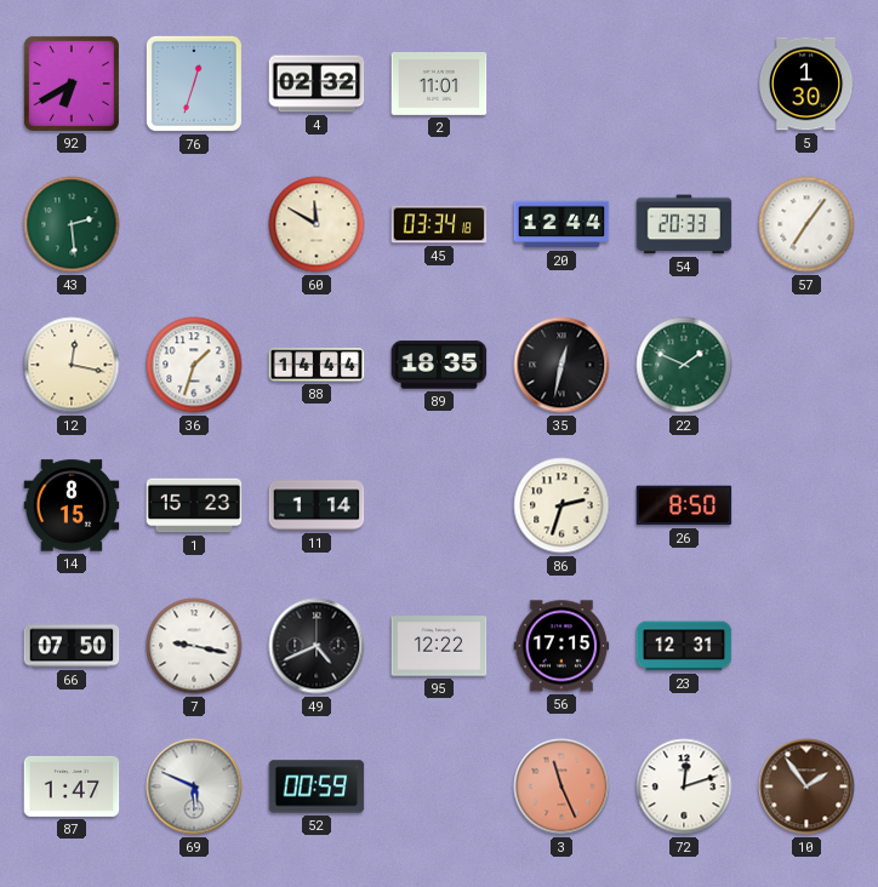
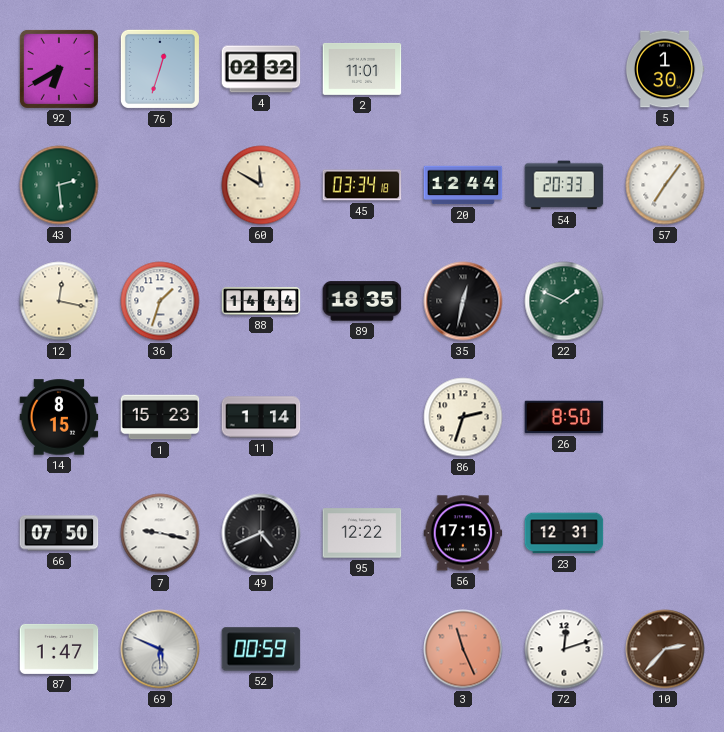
10: 1:54 -> 2:37
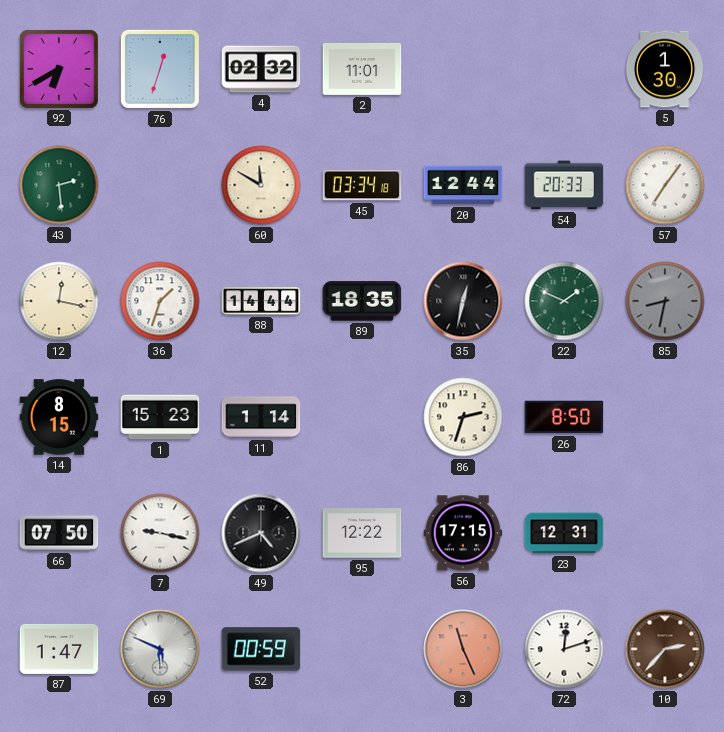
85: none -> 8:32
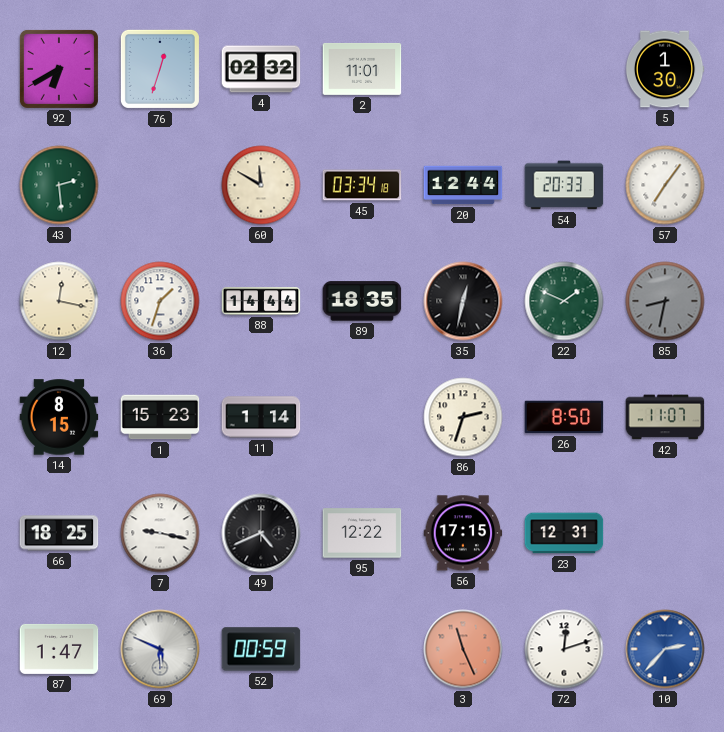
42: none -> 11:07
66: 07:50 -> 18:25
10 dial: brown -> blue
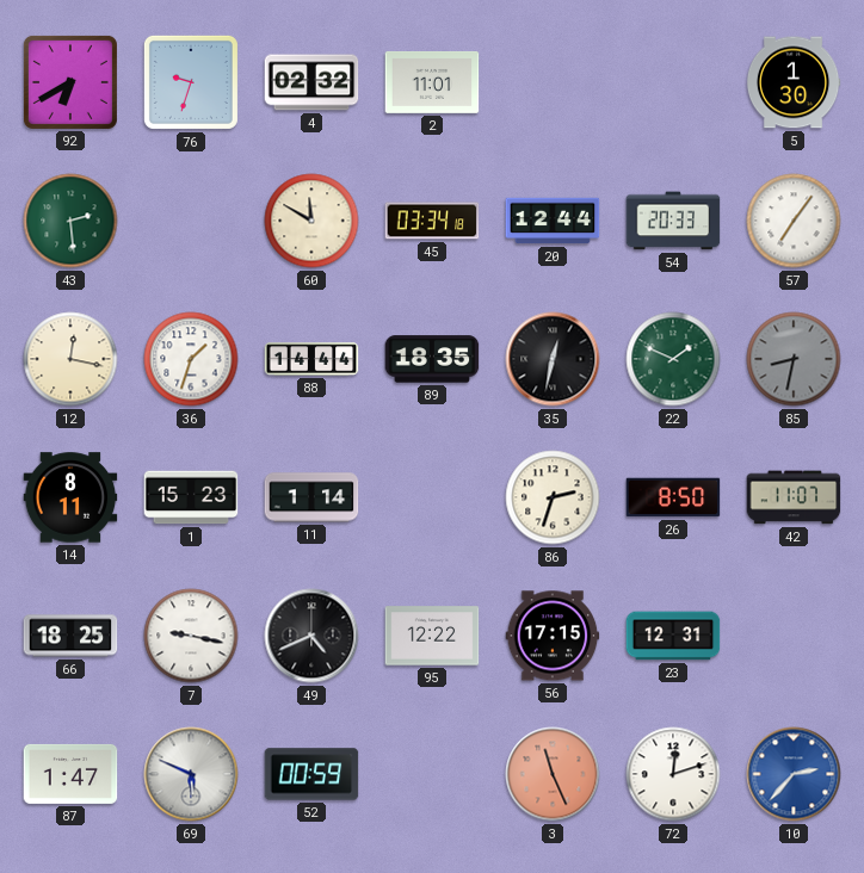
76: 12:33 -> 9:33
14: 8:15 -> 8:11
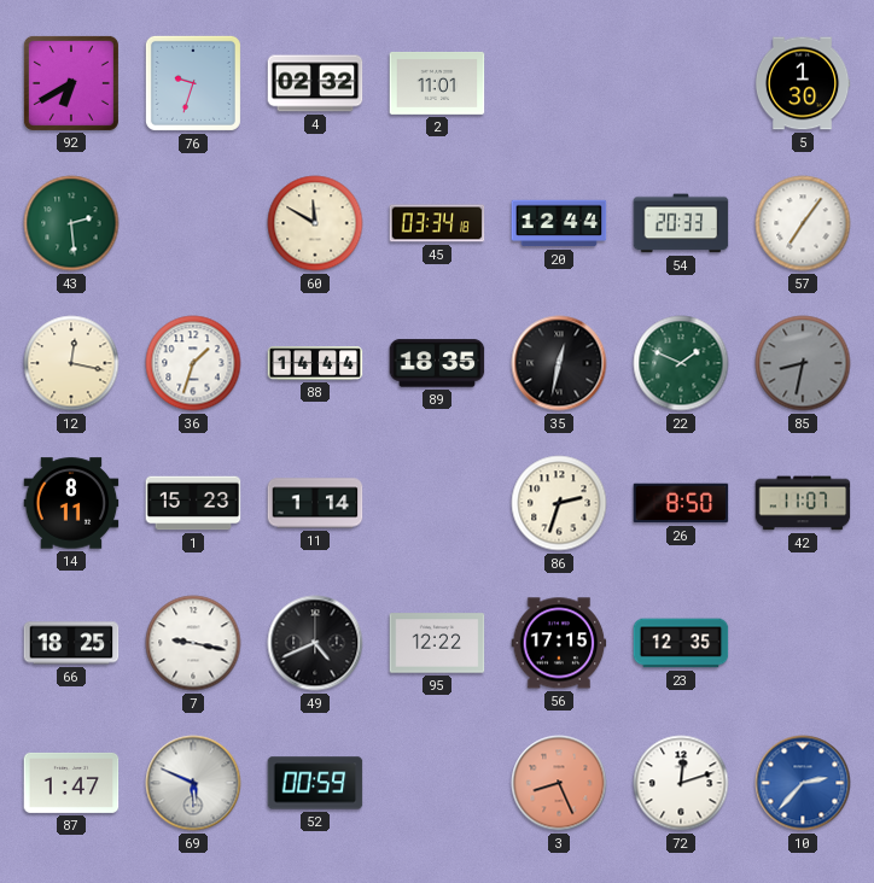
23: 12:31 -> 12:35
3: 11:26 -> 8:26
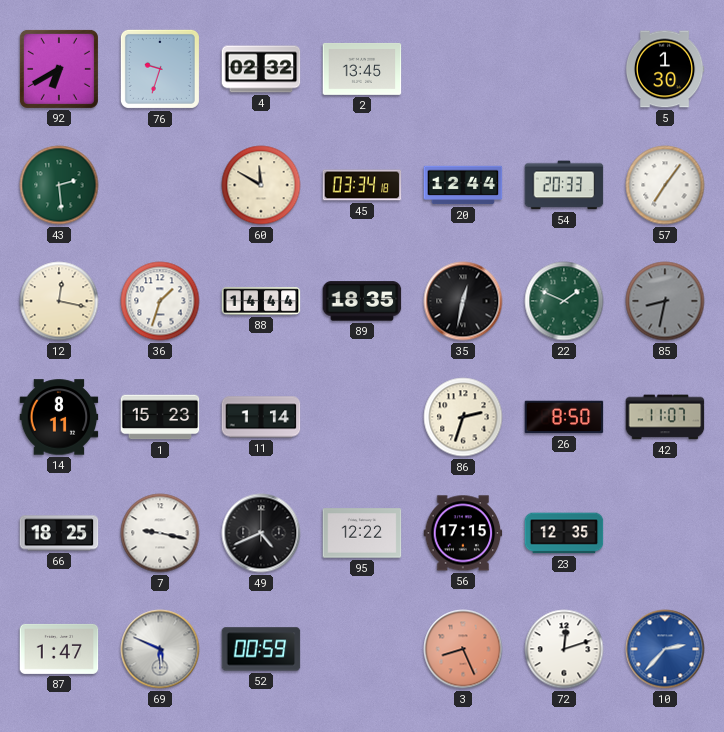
2: 11:01 -> 13:45
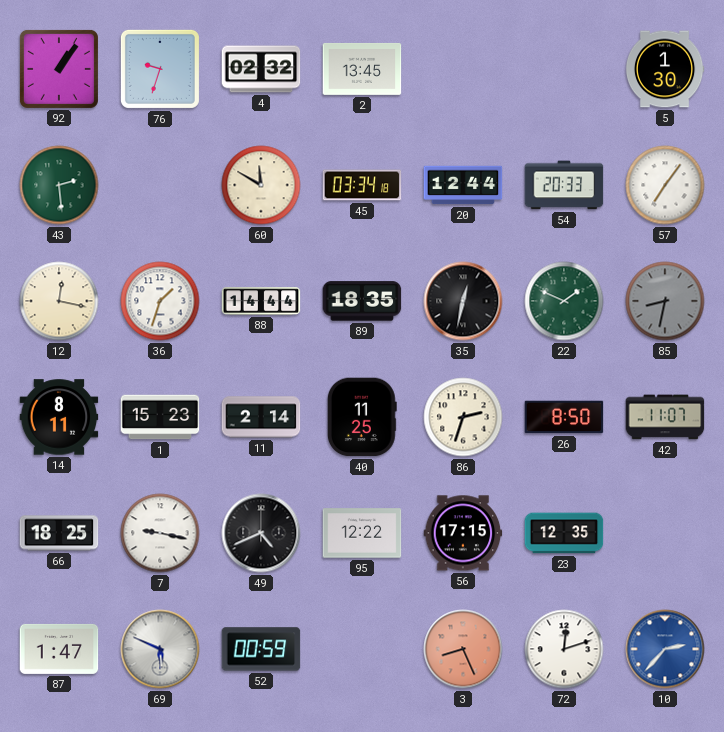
92: 6:40 -> 1:06
11: 1:14 -> 2:14
40: none -> 11:25
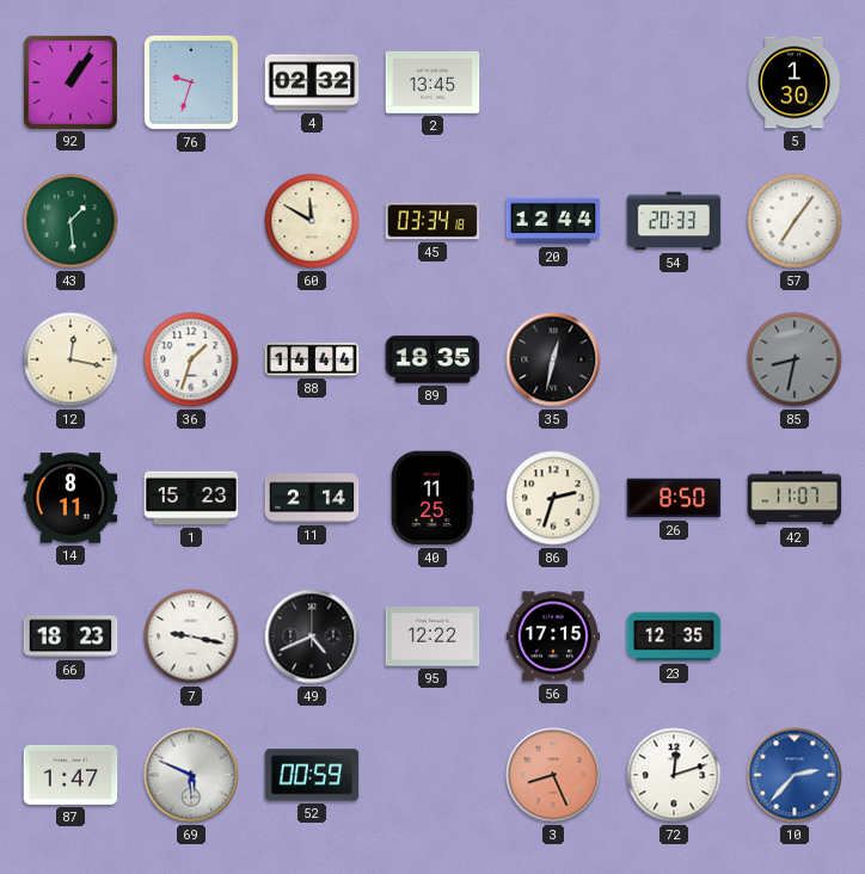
43: 2:29 -> 1:29
22: 1:49 -> none
66: 18:25 -> 18:23
